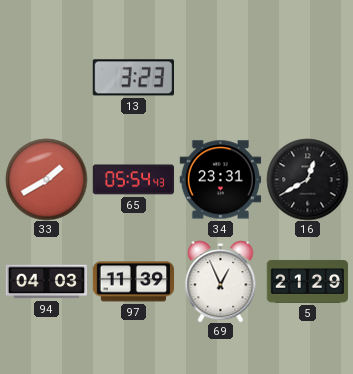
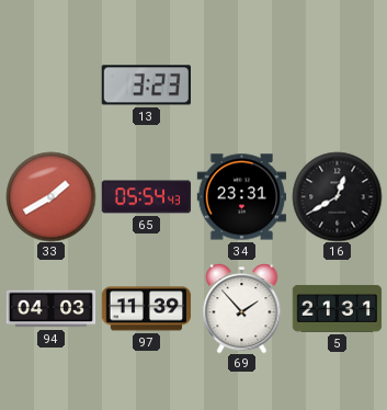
69: 12:56 -> 1:53
5: 21:29 -> 21:31
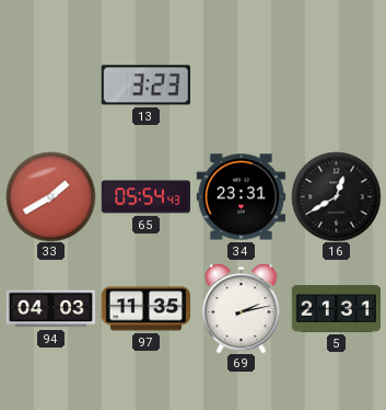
97: 11:39 -> 11:35
69: 1:53 -> 2:13
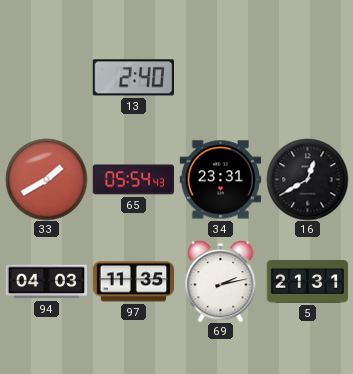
13: 3:23 -> 2:40
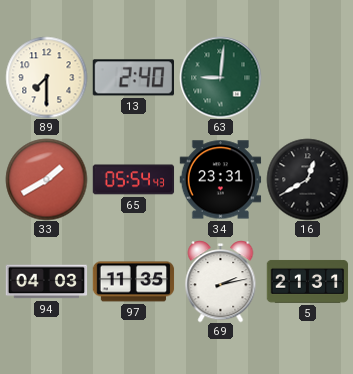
89: none -> 7:30
63: none -> 9:01
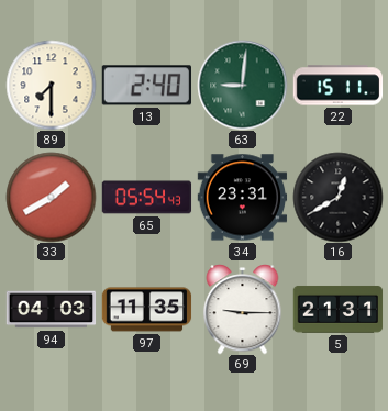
22: none -> 15:11
69: 2:13 -> 9:15
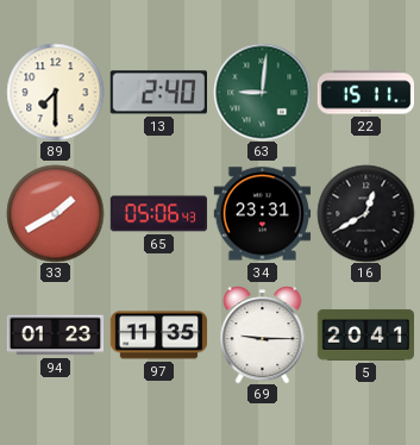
65: 05:54 -> 05:06
94: 04:03 -> 01:23
5: 21:31 -> 20:41
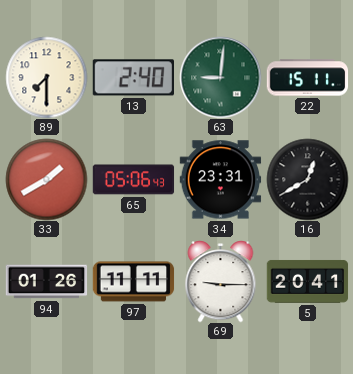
94: 01:23 -> 01:26
97: 11:35 -> 11:11
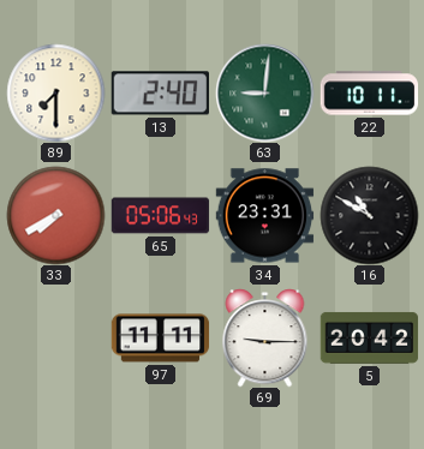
22: 15:11 -> 10:11
33: 1:40 -> 7:40
16: 12:40 -> 10:50
94: 01:26 -> none
5: 20:41 -> 20:42
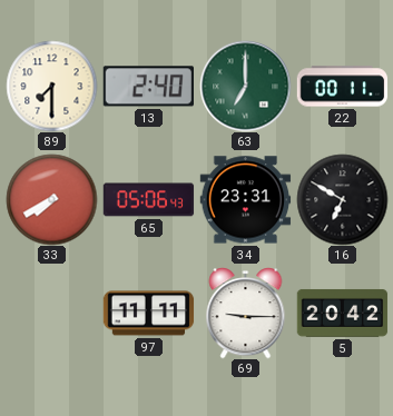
63: 9:01 -> 7:00
22: 10:11 -> 00:11
16: 10:50 -> 6:50
